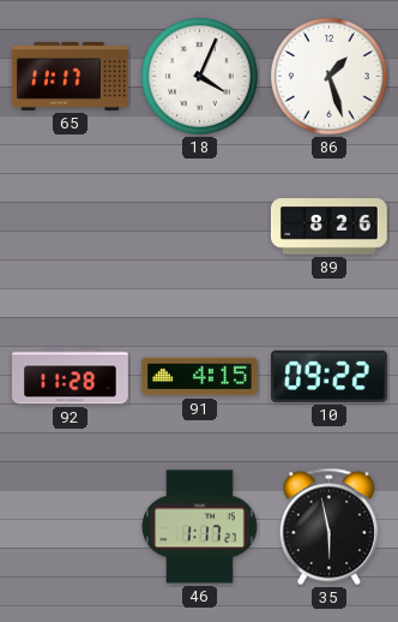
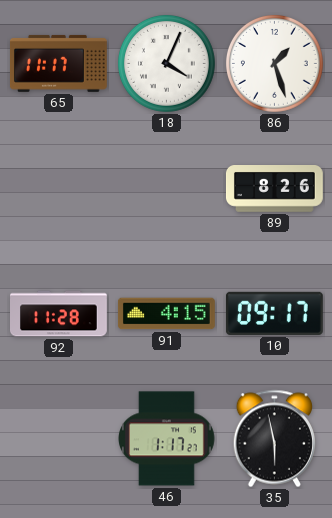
10: 09:22 -> 09:17
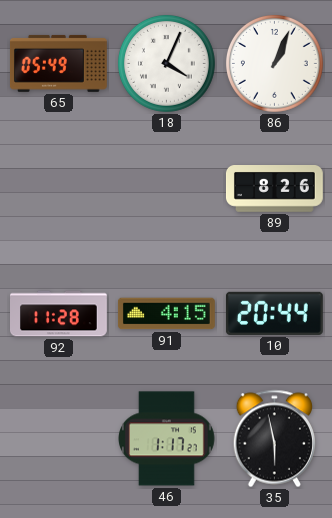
65: 11:17 -> 05:49
86: 1:27 -> 1:04
10: 09:17 -> 20:44
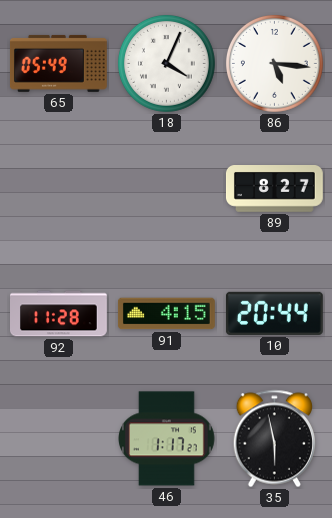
86: 1:04 -> 5:16
89: 8:26 -> 8:27
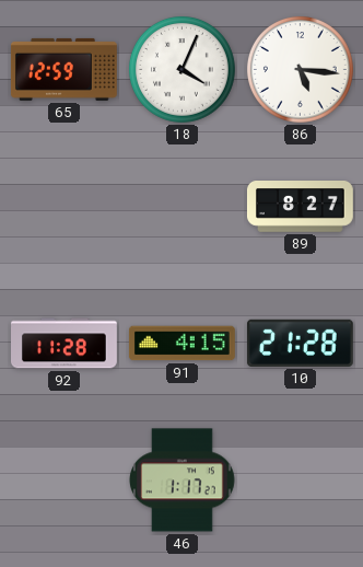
65: 05:49 -> 12:59
10: 20:44 -> 21:28
35: 5:58 -> none
